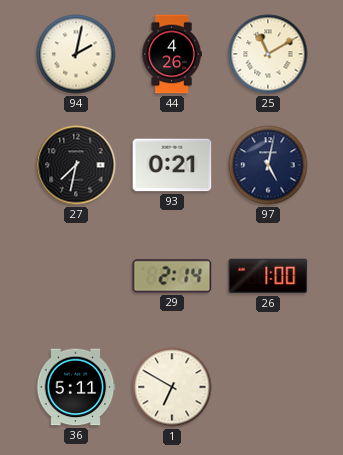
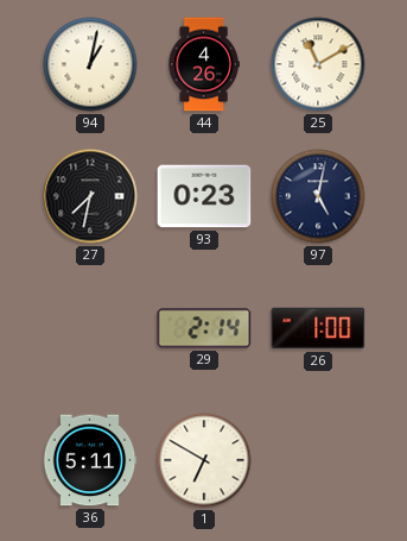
94: 2:02 -> 1:02
93: 0:21 -> 0:23
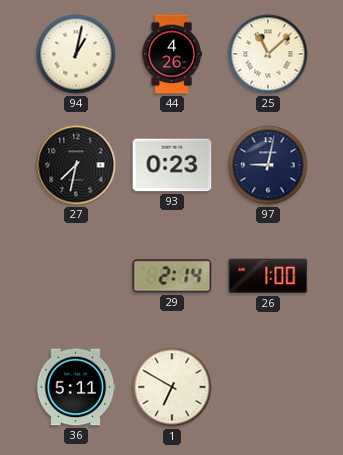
25: 11:10 -> 11:08
97: 5:02 -> 9:02
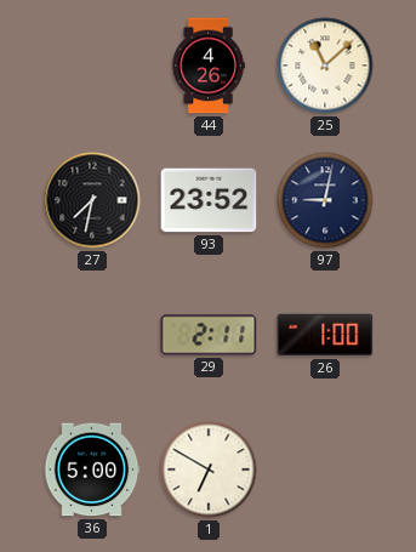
94: 1:02 -> none
93: 0:23 -> 23:52
29: 2:14 -> 2:11
36: 5:11 -> 5:00
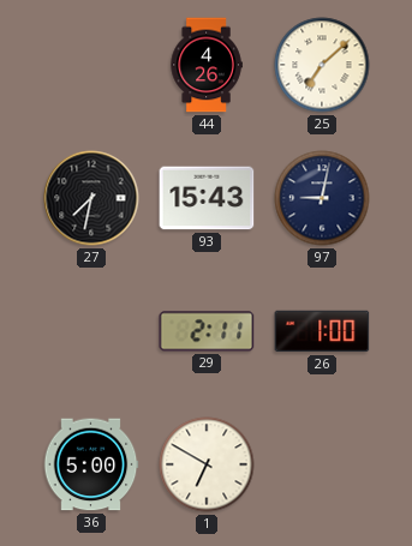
25: 11:08 -> 7:08
93: 23:52 -> 15:43
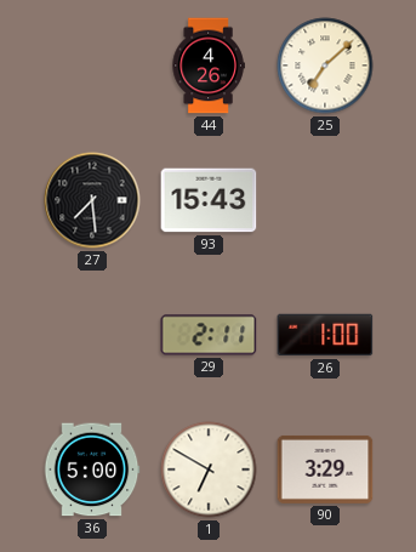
27: 7:32 -> 7:29
97: 9:02 -> none
90: none -> 3:29
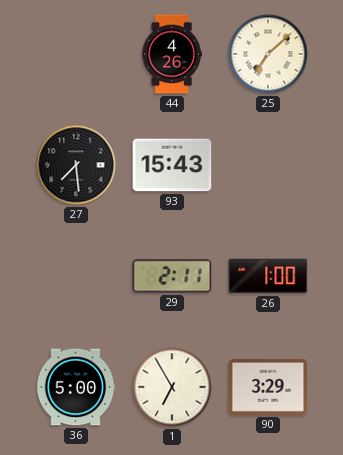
1: 6:50 -> 6:55
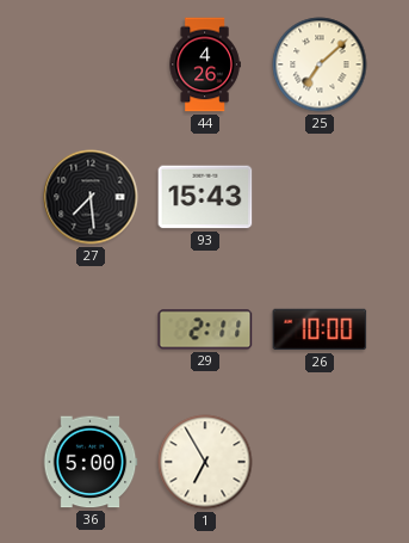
26: 1:00 -> 10:00
90: 3:29 -> none
